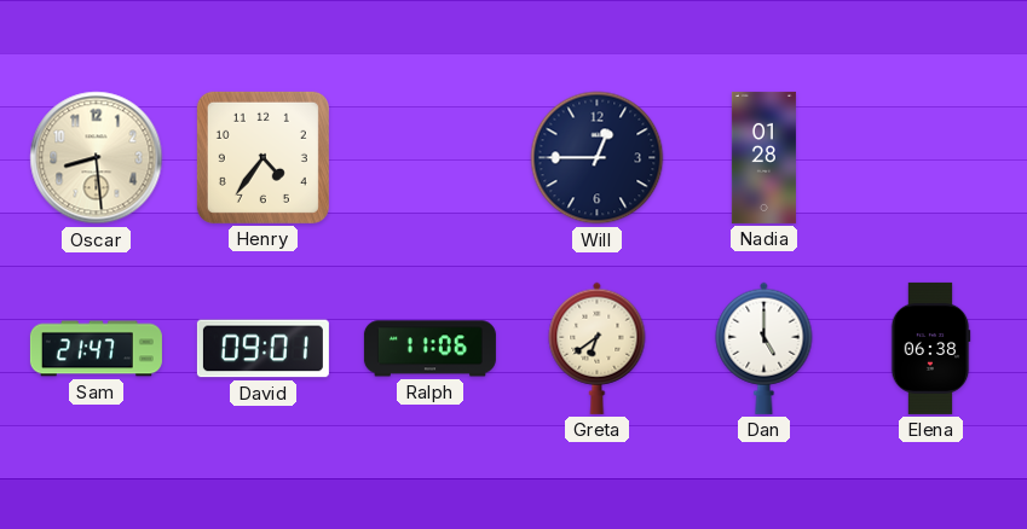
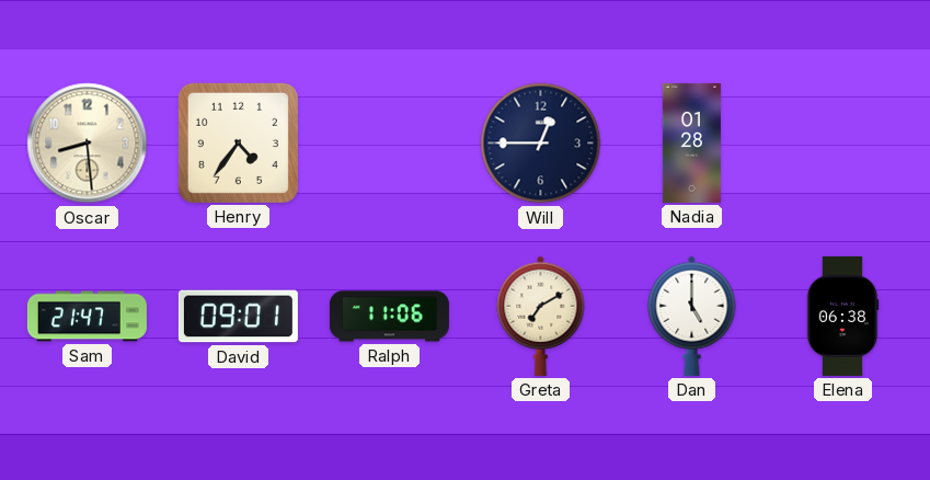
Greta: 6:39 -> 7:10
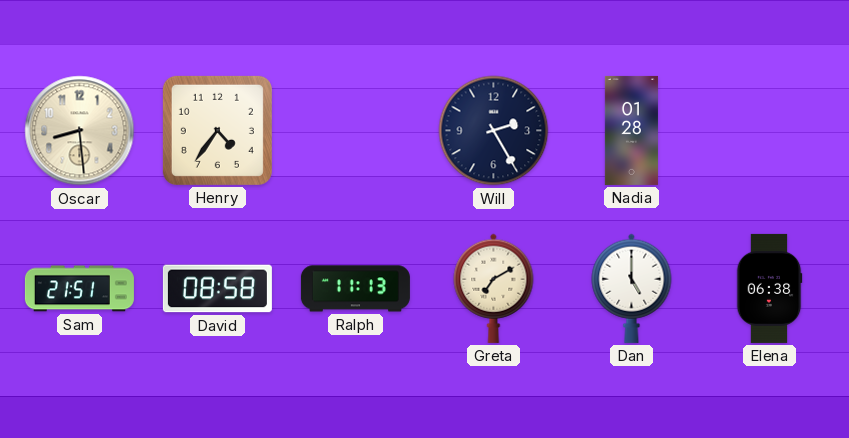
Will: 12:45 -> 2:25
Sam: 21:47 -> 21:51
David: 09:01 -> 08:58
Ralph: 11:06 -> 11:13
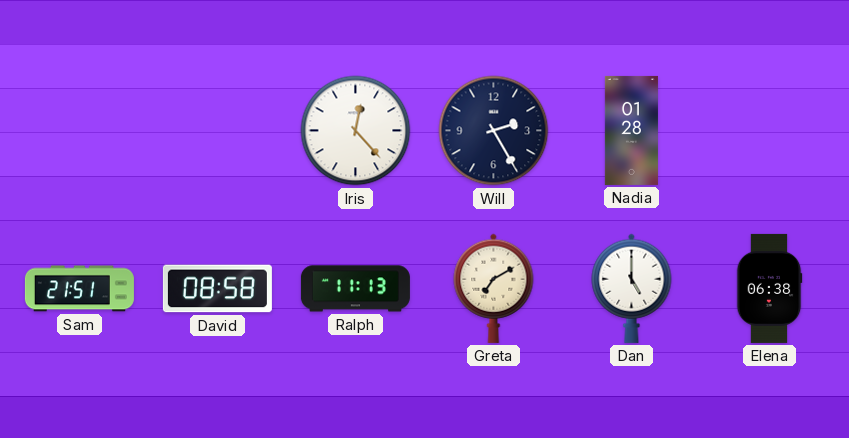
Oscar: 8:29 -> none
Henry: 4:36 -> none
Iris: none -> 12:23
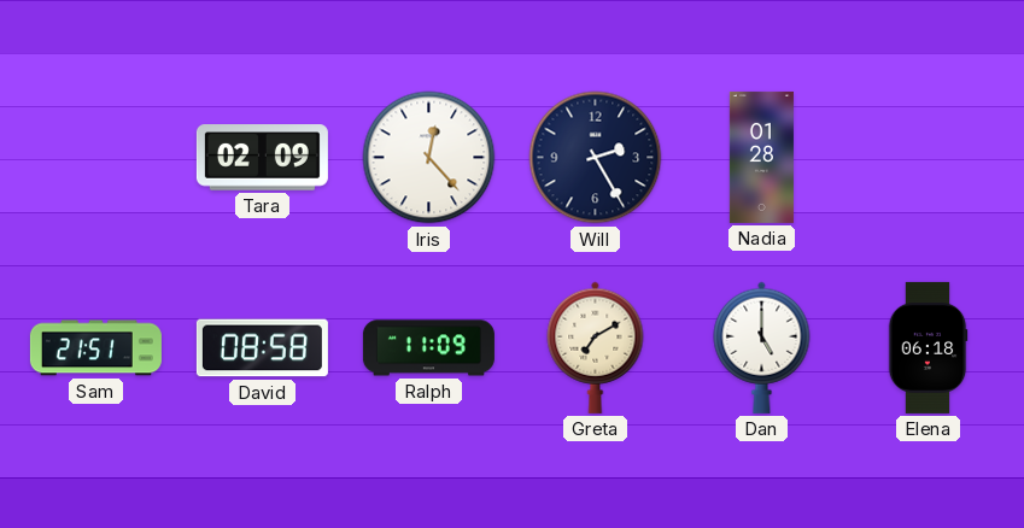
Tara: none -> 02:09
Ralph: 11:13 -> 11:09
Elena: 06:38 -> 06:18
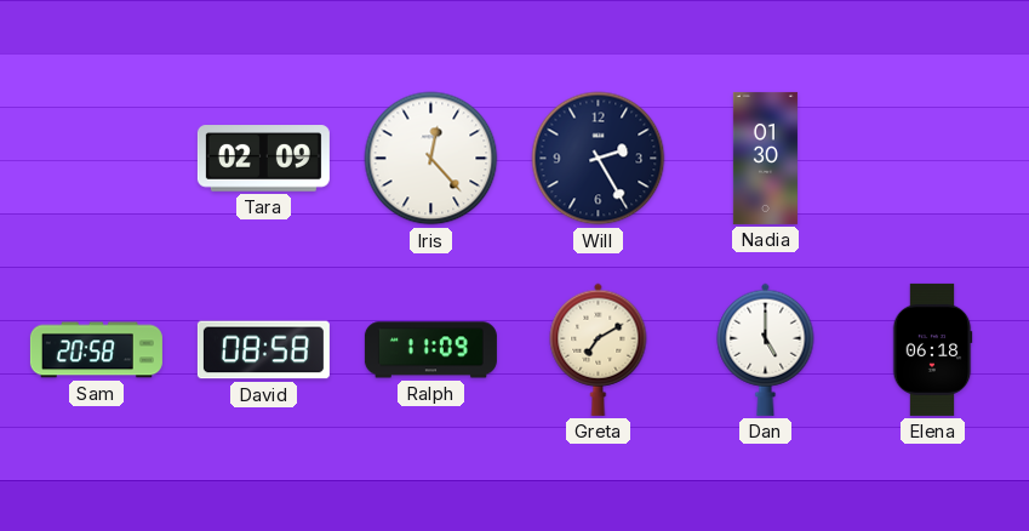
Nadia: 01:28 -> 01:30
Sam: 21:51 -> 20:58
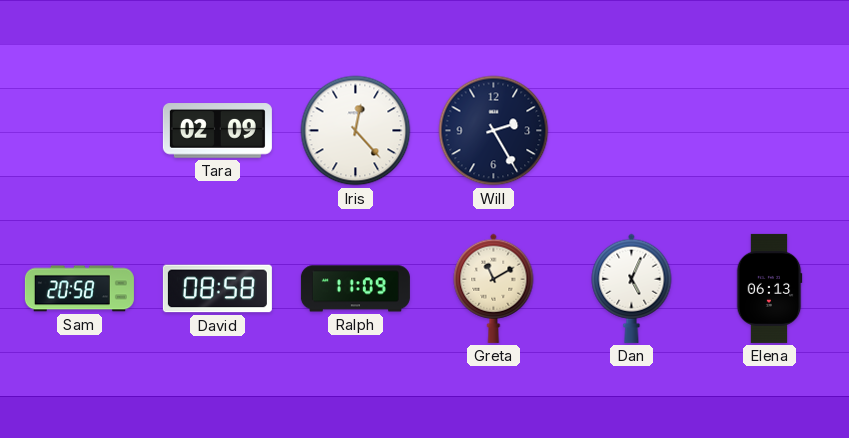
Nadia: 01:30 -> none
Greta: 7:10 -> 11:10
Dan: 5:00 -> 5:04
Elena: 06:18 -> 06:13
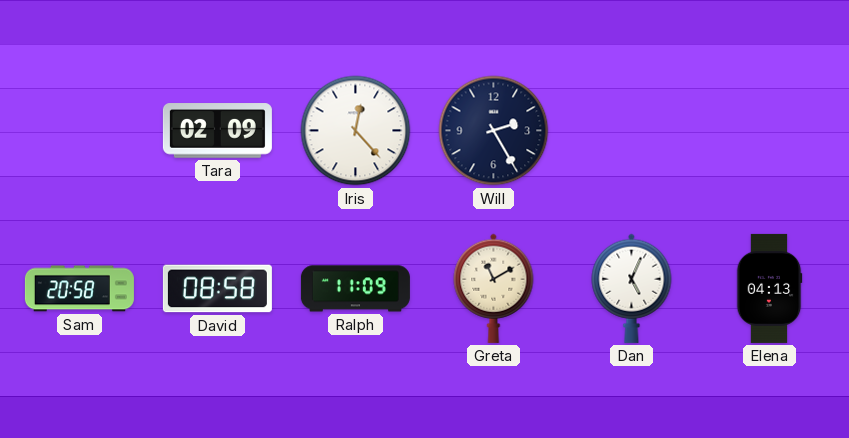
Elena: 06:13 -> 04:13
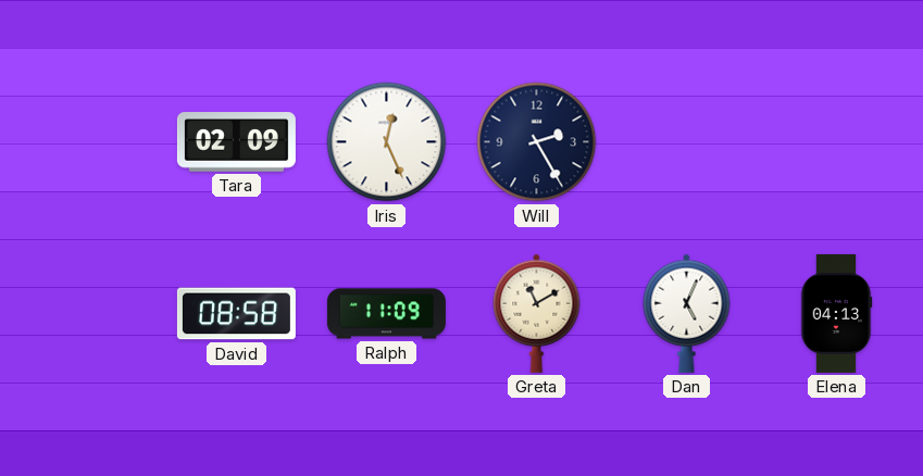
Iris: 12:23 -> 12:26
Sam: 20:58 -> none
